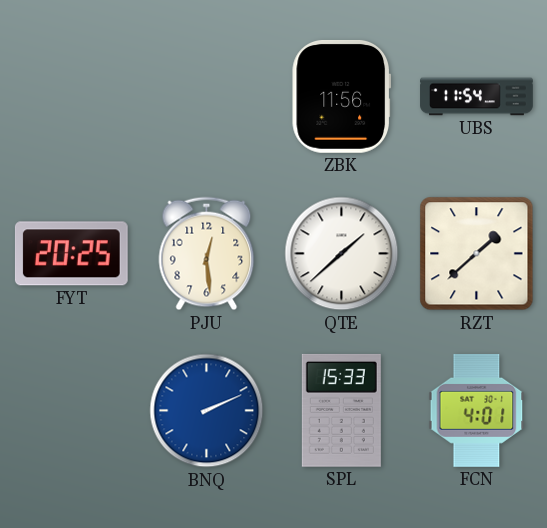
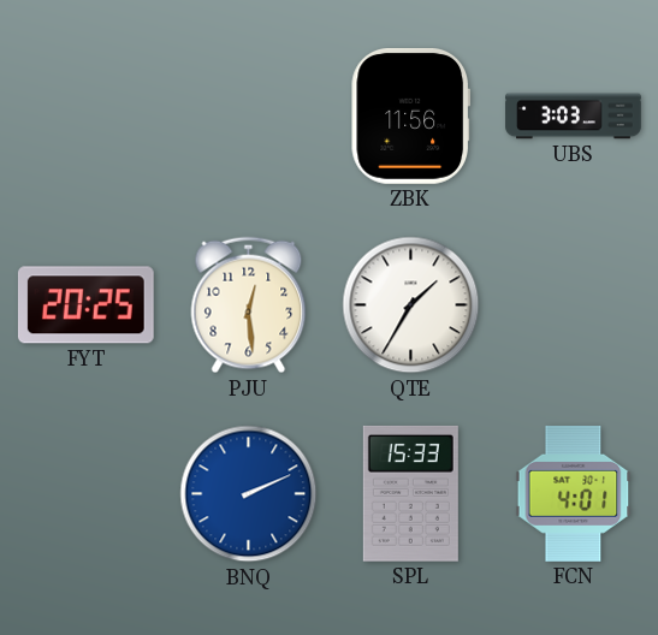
UBS: 11:54 -> 3:03
QTE: 1:38 -> 1:35
RZT: 1:38 -> none
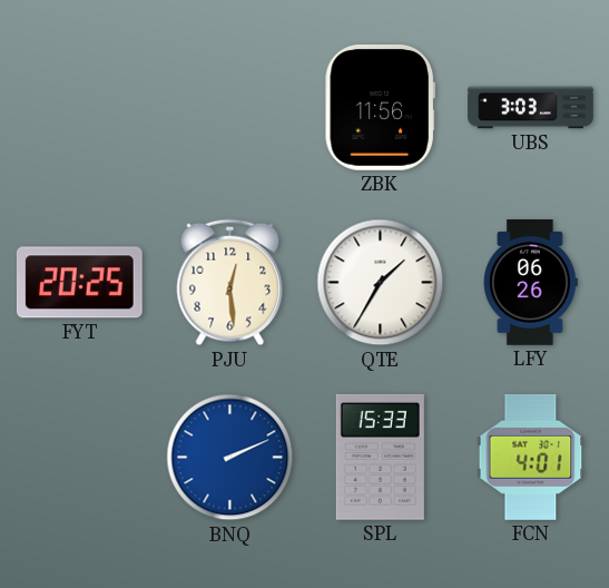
LFY: none -> 06:26
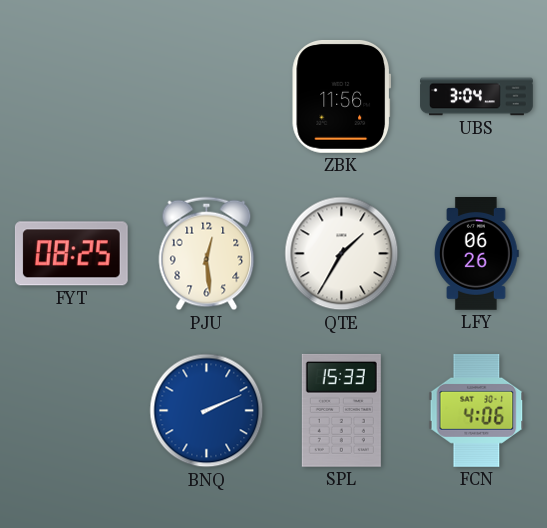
UBS: 3:03 -> 3:04
FYT: 20:25 -> 08:25
FCN: 4:01 -> 4:06
